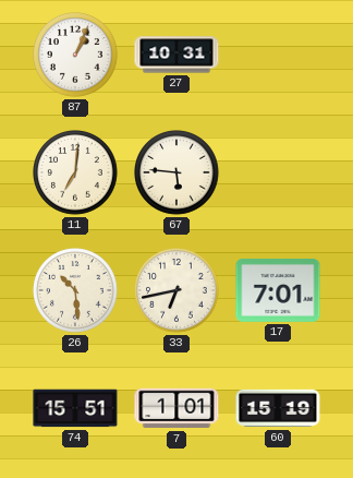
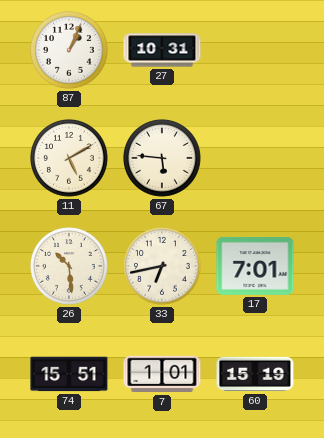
11: 7:01 -> 5:10
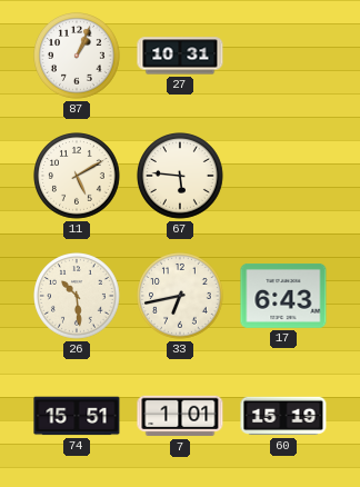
17: 7:01 -> 6:43
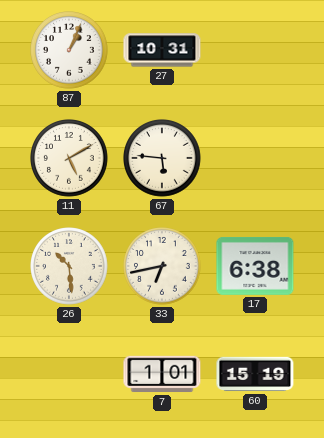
17: 6:43 -> 6:38
74: 15:51 -> none
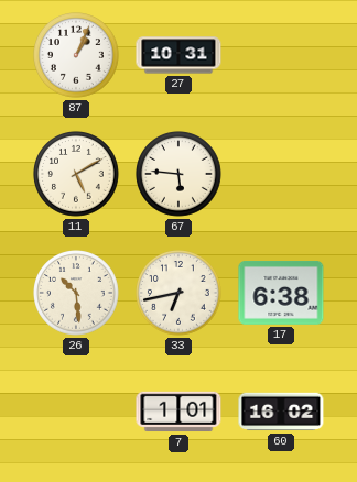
60: 15:19 -> 16:02
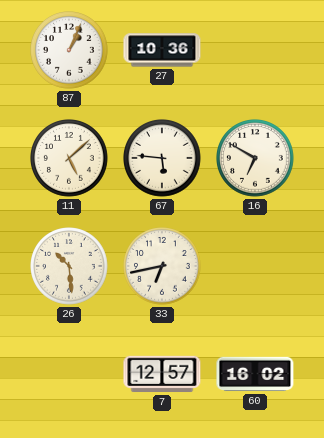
27: 10:31 -> 10:36
11: 5:10 -> 5:08
16: none -> 6:50
17: 6:38 -> none
7: 1:01 -> 12:57
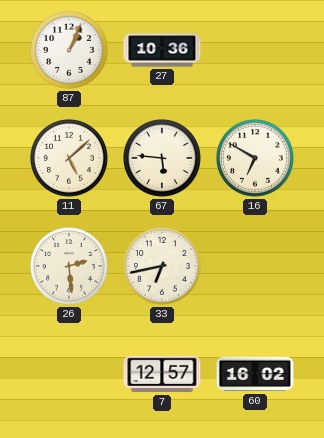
26: 10:29 -> 2:29
